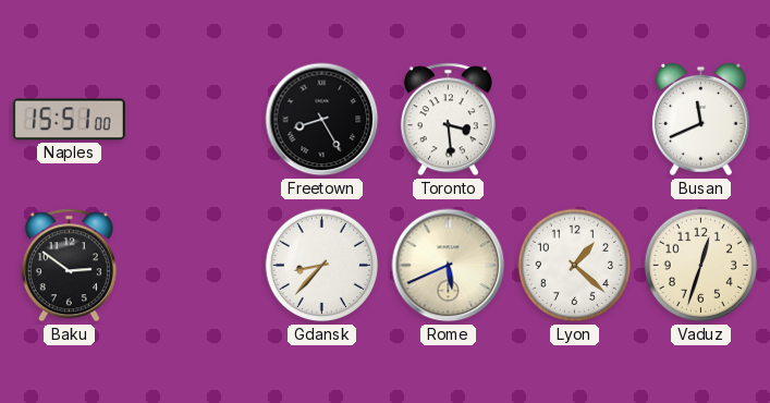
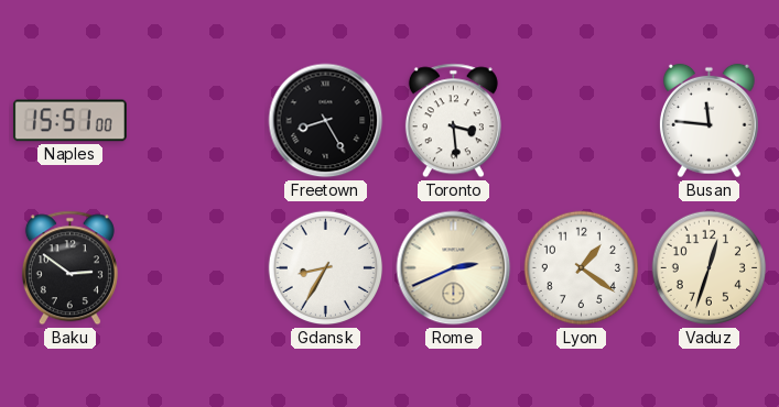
Busan: 11:41 -> 11:46
Gdansk: 8:37 -> 8:35
Rome: 5:41 -> 2:41
Lyon: 1:22 -> 1:21
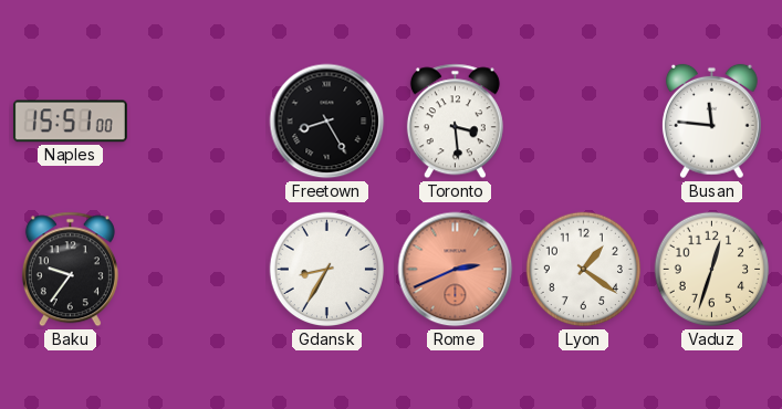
Baku: 2:51 -> 9:36
Rome dial: cream -> salmon
